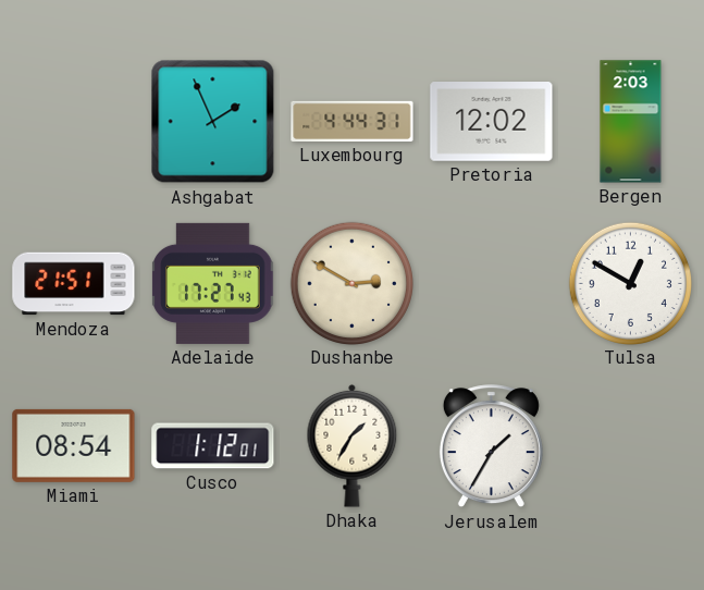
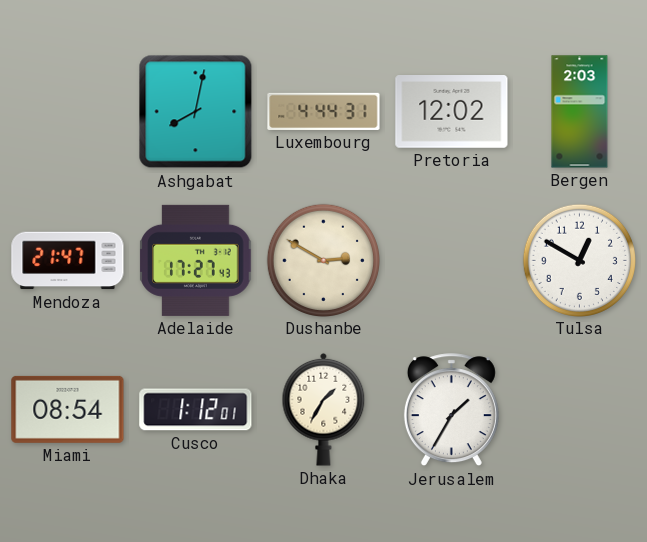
Ashgabat: 1:56 -> 8:02
Mendoza: 21:51 -> 21:47
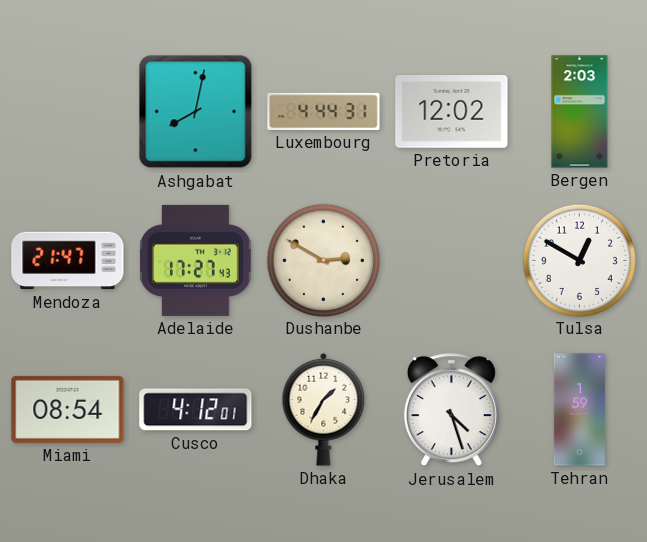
Cusco: 1:12 -> 4:12
Jerusalem: 1:35 -> 4:27
Tehran: none -> 1:59
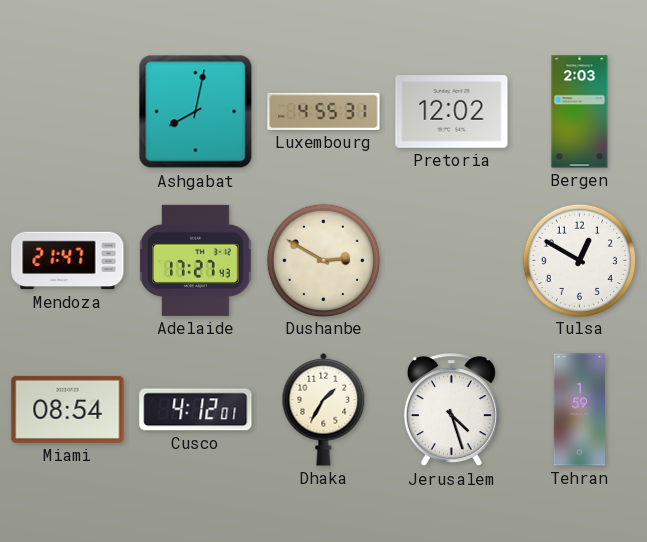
Luxembourg: 4:44 -> 4:55
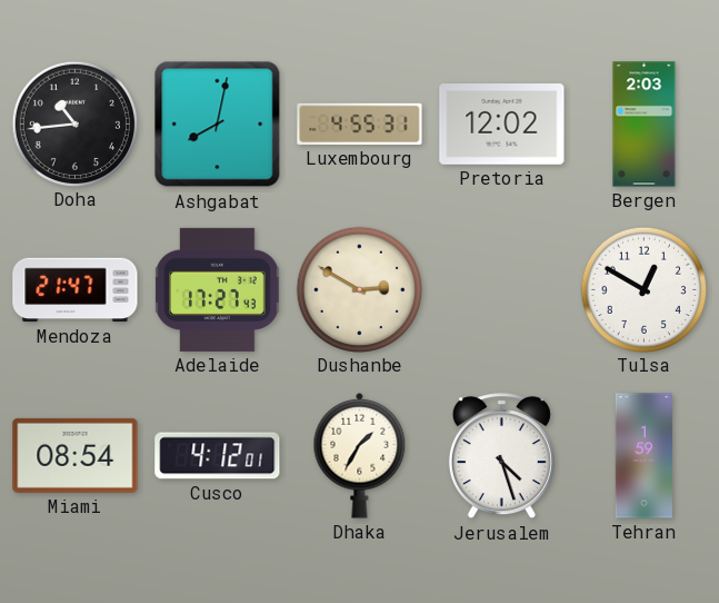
Doha: none -> 10:44
